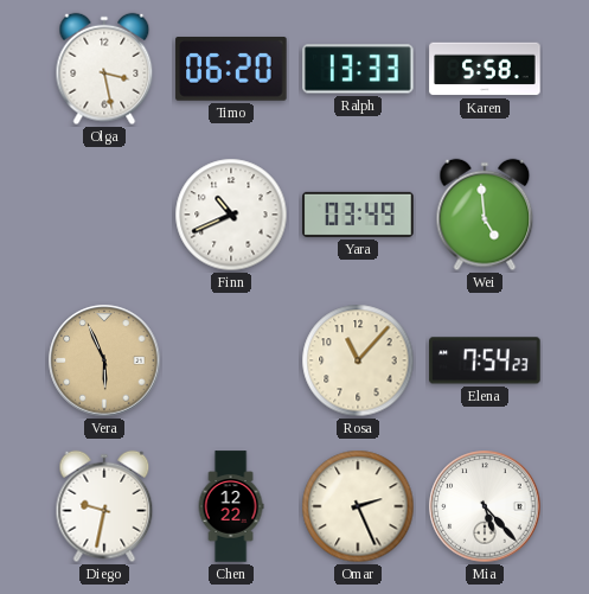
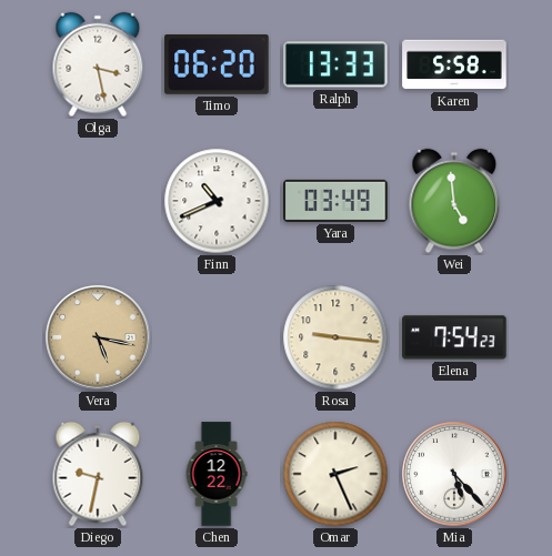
Vera: 5:56 -> 5:17
Rosa: 11:07 -> 9:16
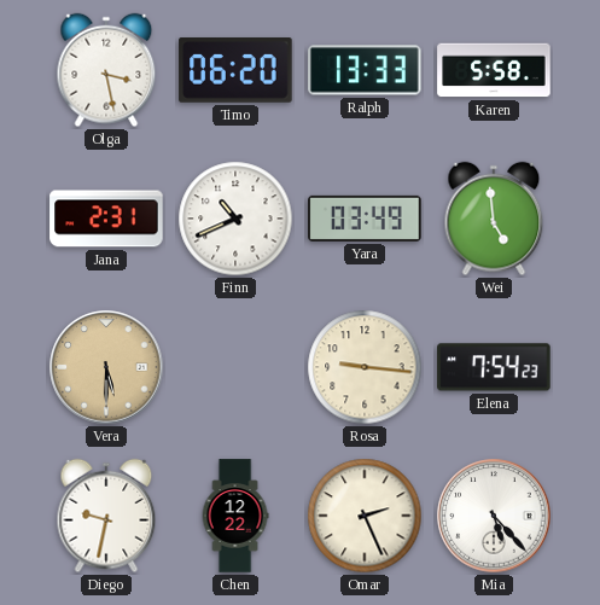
Jana: none -> 2:31
Vera: 5:17 -> 5:30
